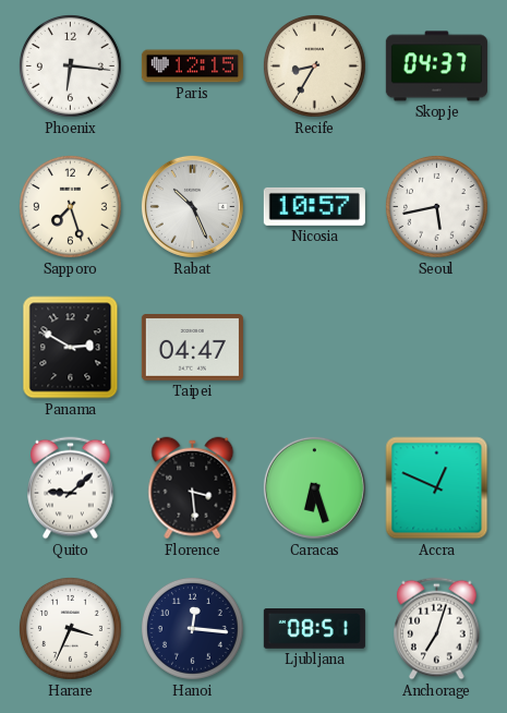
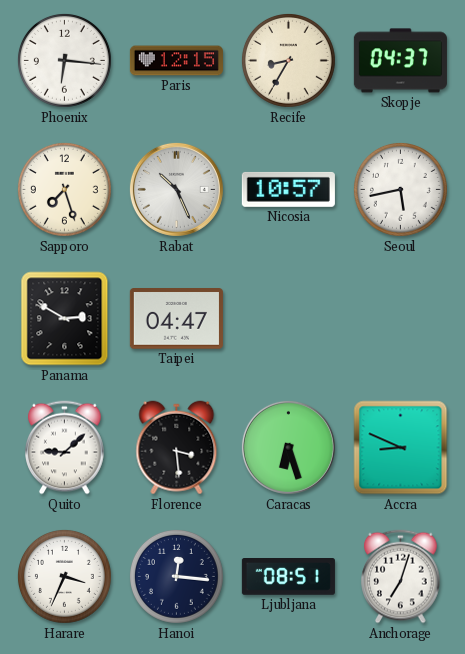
Accra: 12:49 -> 8:49
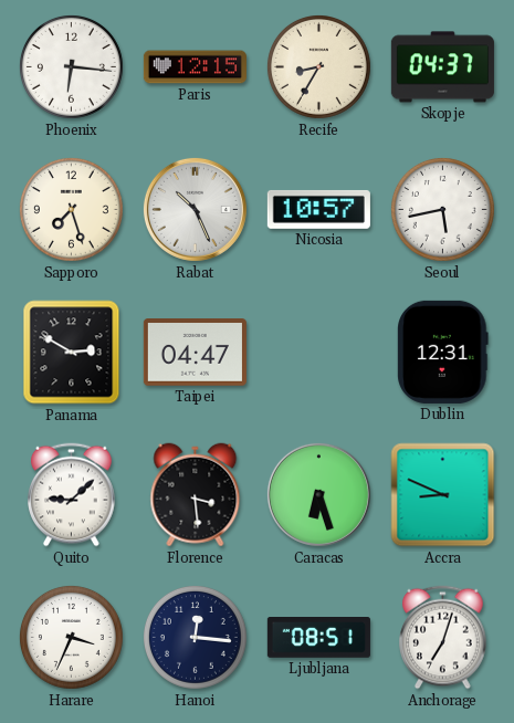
Dublin: none -> 12:31
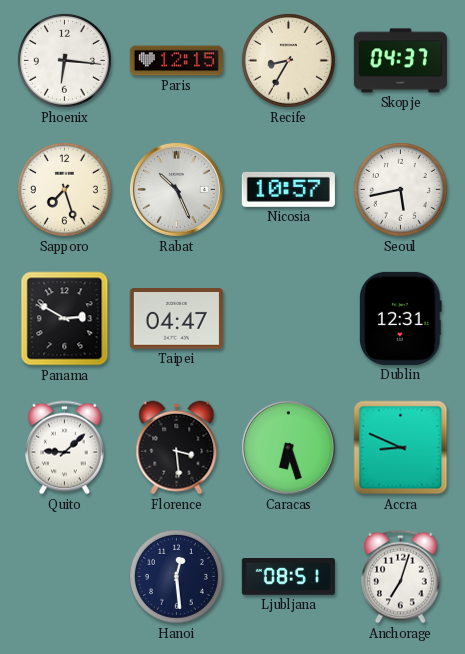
Harare: 3:34 -> none
Hanoi: 12:16 -> 12:29
